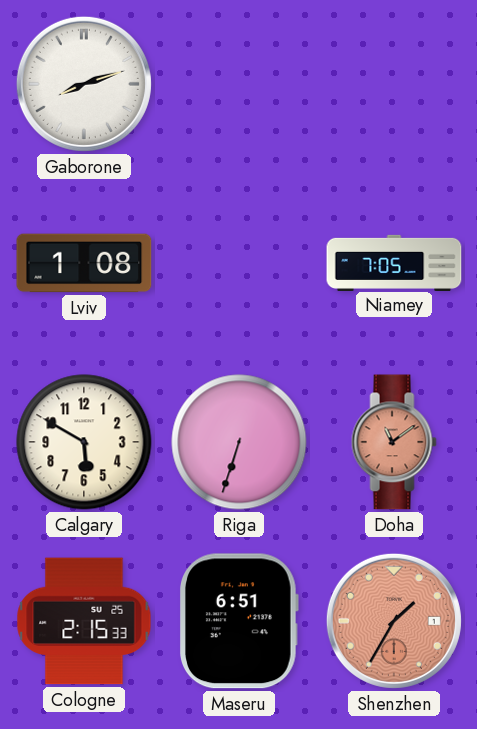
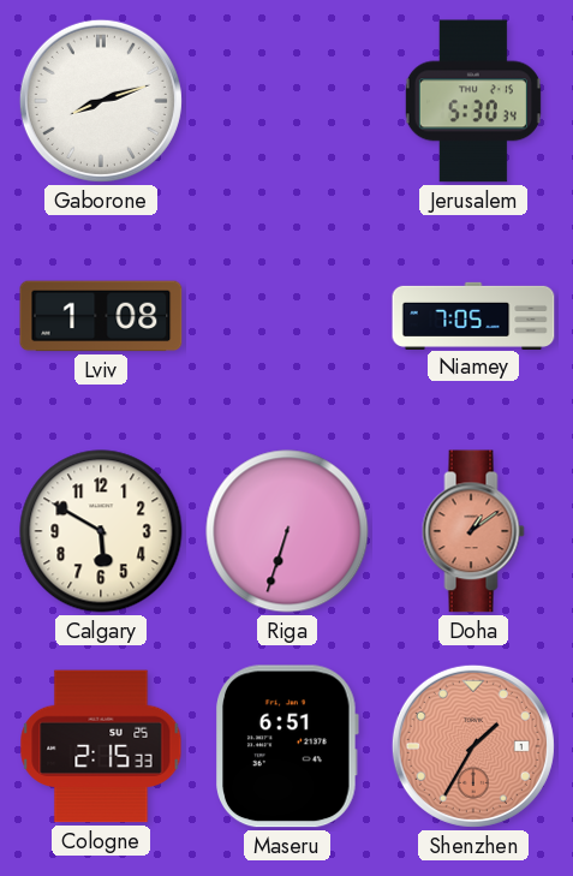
Jerusalem: none -> 5:30
Doha: 11:09 -> 1:09
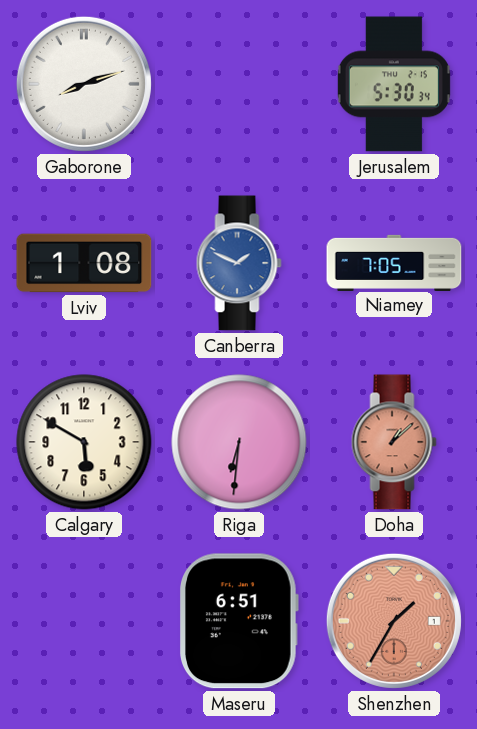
Canberra: none -> 1:49
Riga: 6:33 -> 6:31
Doha: 1:09 -> 1:08
Cologne: 2:15 -> none
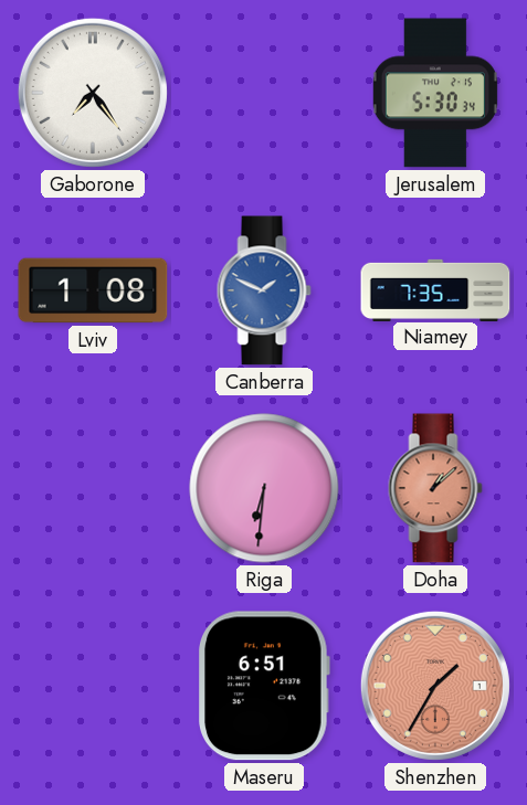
Gaborone: 8:12 -> 7:24
Niamey: 7:05 -> 7:35
Calgary: 5:50 -> none
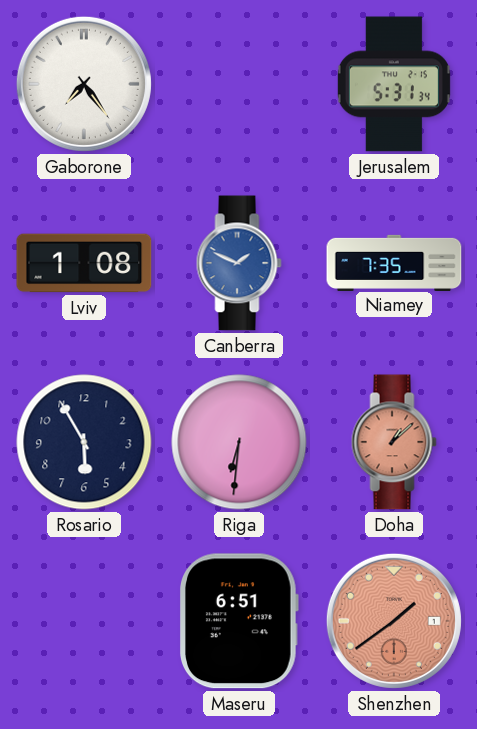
Jerusalem: 5:30 -> 5:31
Rosario: none -> 5:55
Shenzhen: 1:35 -> 1:39
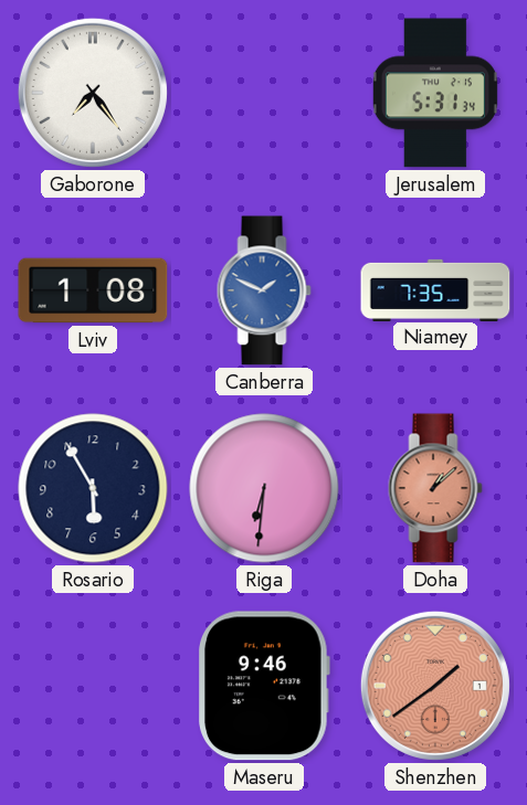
Maseru: 6:51 -> 9:46
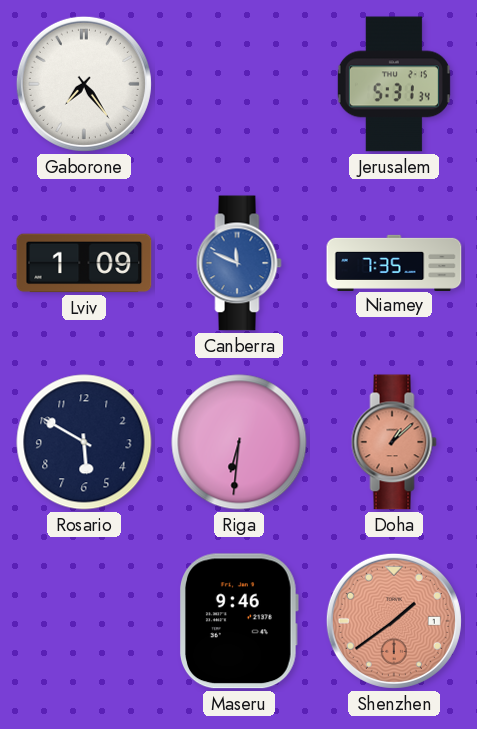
Lviv: 1:08 -> 1:09
Canberra: 1:49 -> 11:49
Rosario: 5:55 -> 5:50
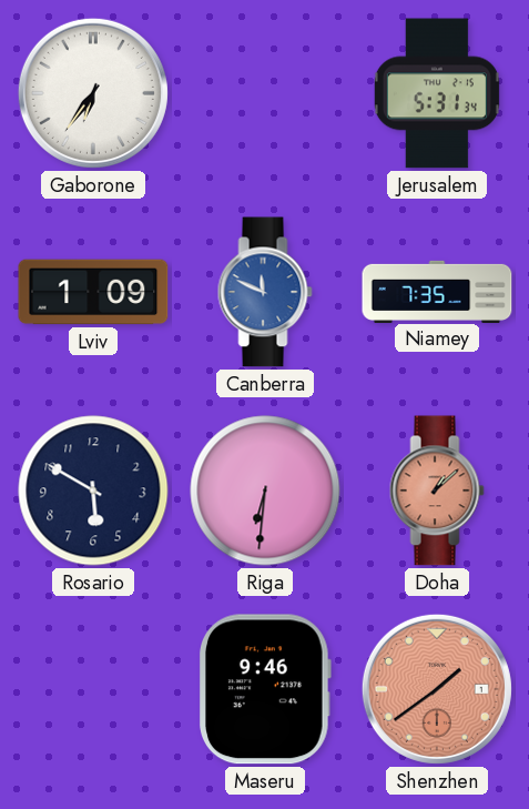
Gaborone: 7:24 -> 6:36
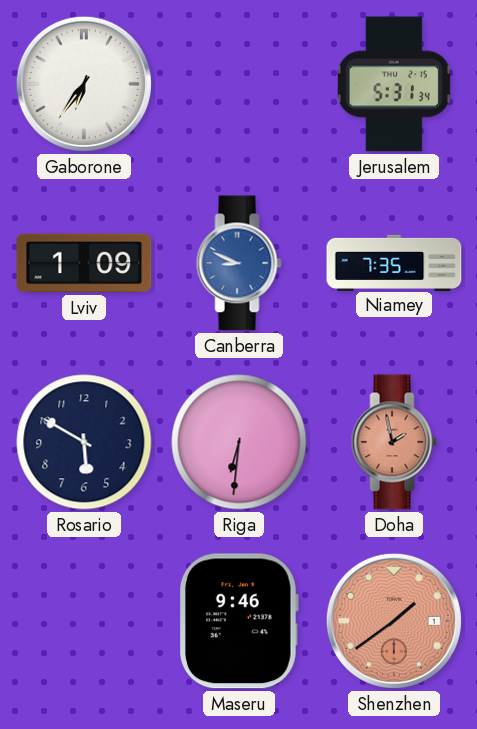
Canberra: 11:49 -> 8:49
Doha: 1:08 -> 1:58
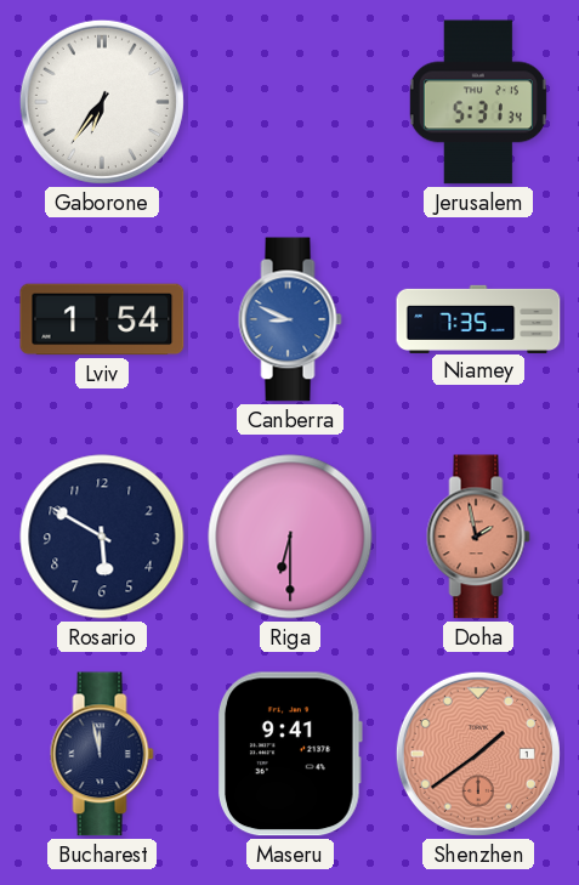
Lviv: 1:09 -> 1:54
Riga: 6:31 -> 6:30
Bucharest: none -> 11:58
Maseru: 9:46 -> 9:41
